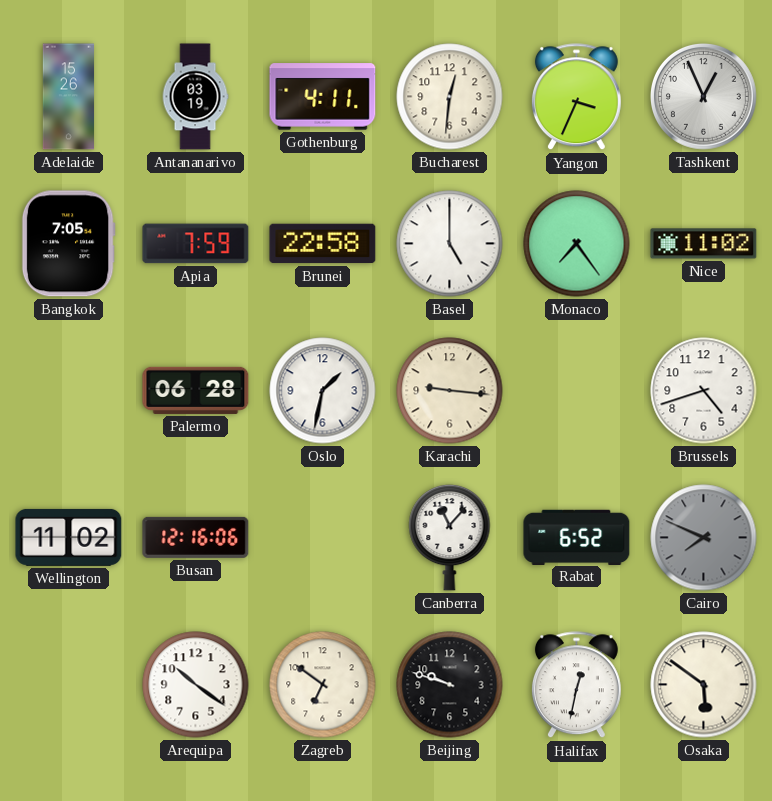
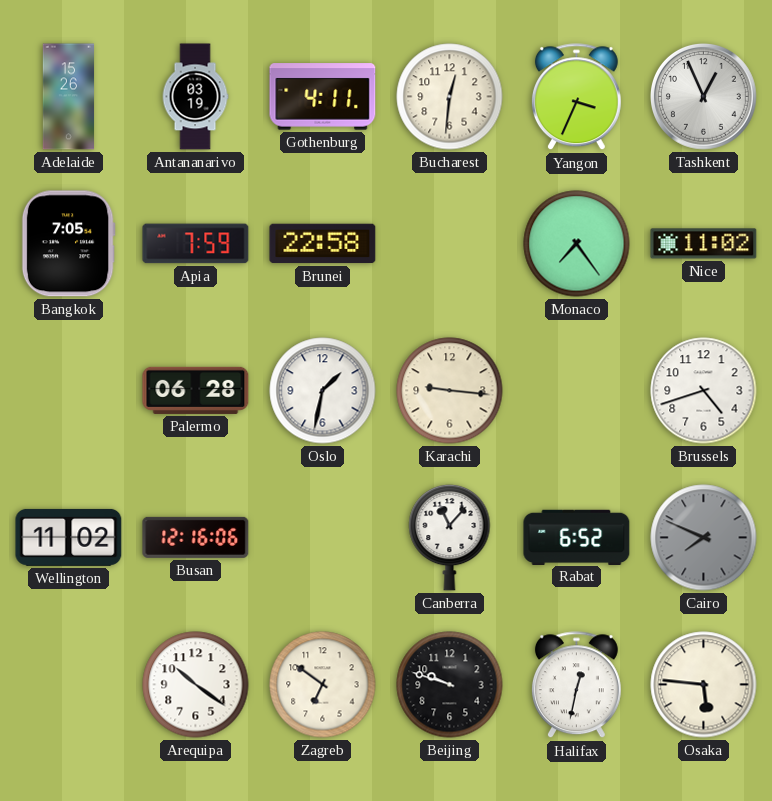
Basel: 5:00 -> none
Osaka: 5:51 -> 5:46
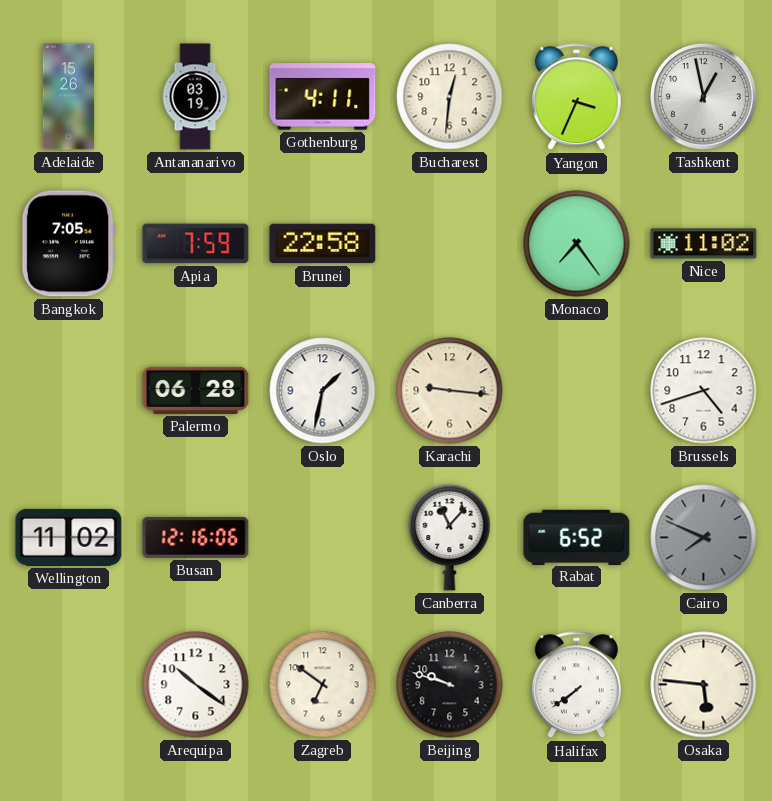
Tashkent: 12:56 -> 12:58
Halifax: 12:32 -> 7:39
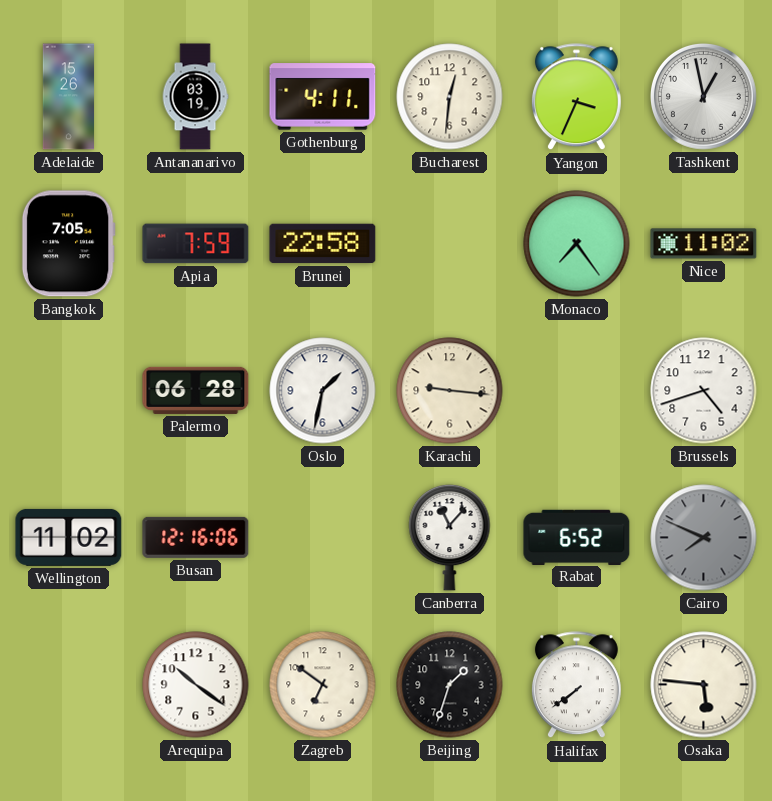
Beijing: 9:48 -> 1:33
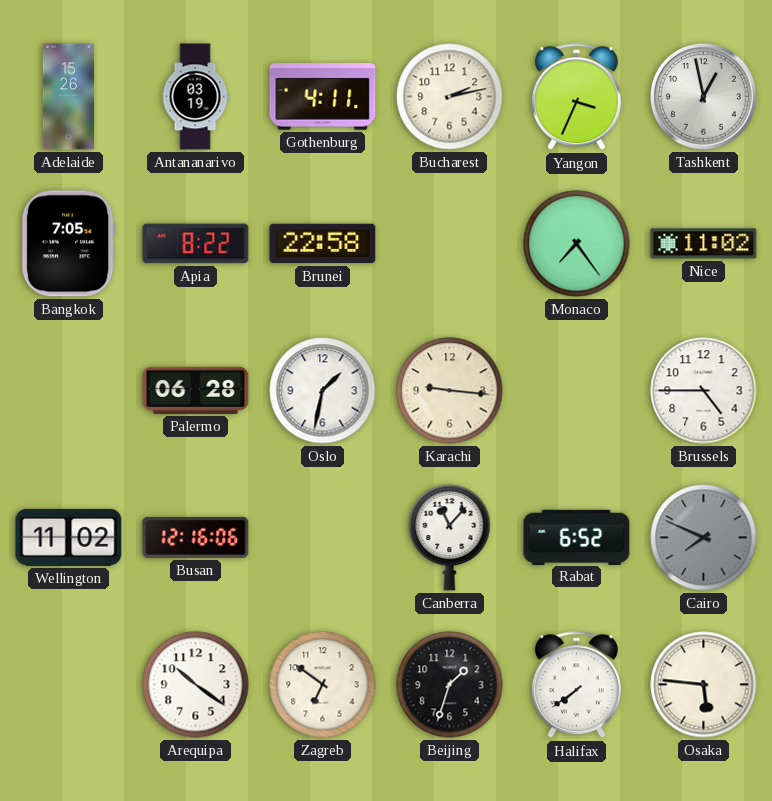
Bucharest: 12:31 -> 2:13
Apia: 7:59 -> 8:22
Brussels: 4:42 -> 4:45
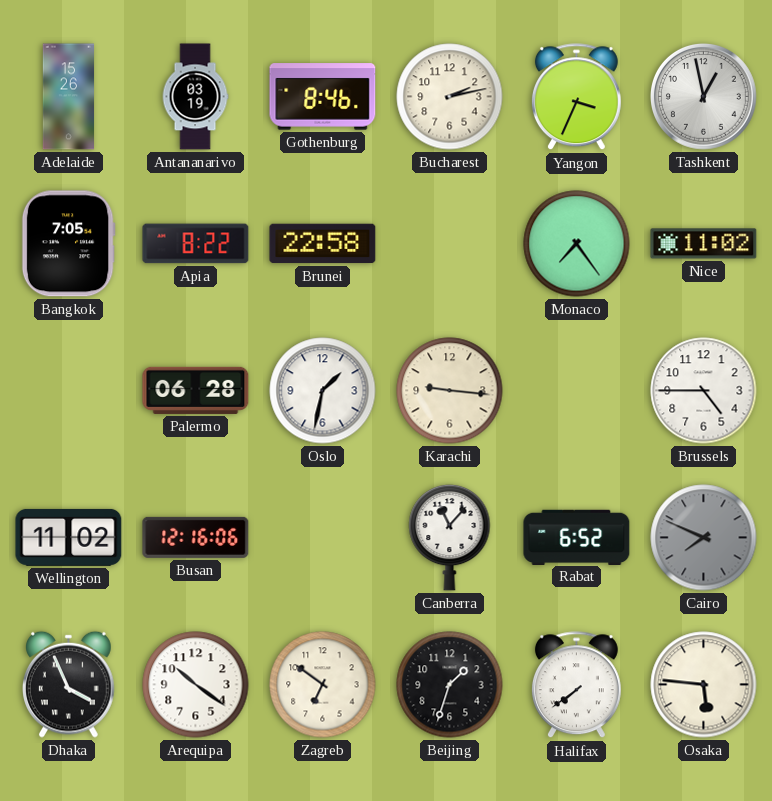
Gothenburg: 4:11 -> 8:46
Dhaka: none -> 3:56
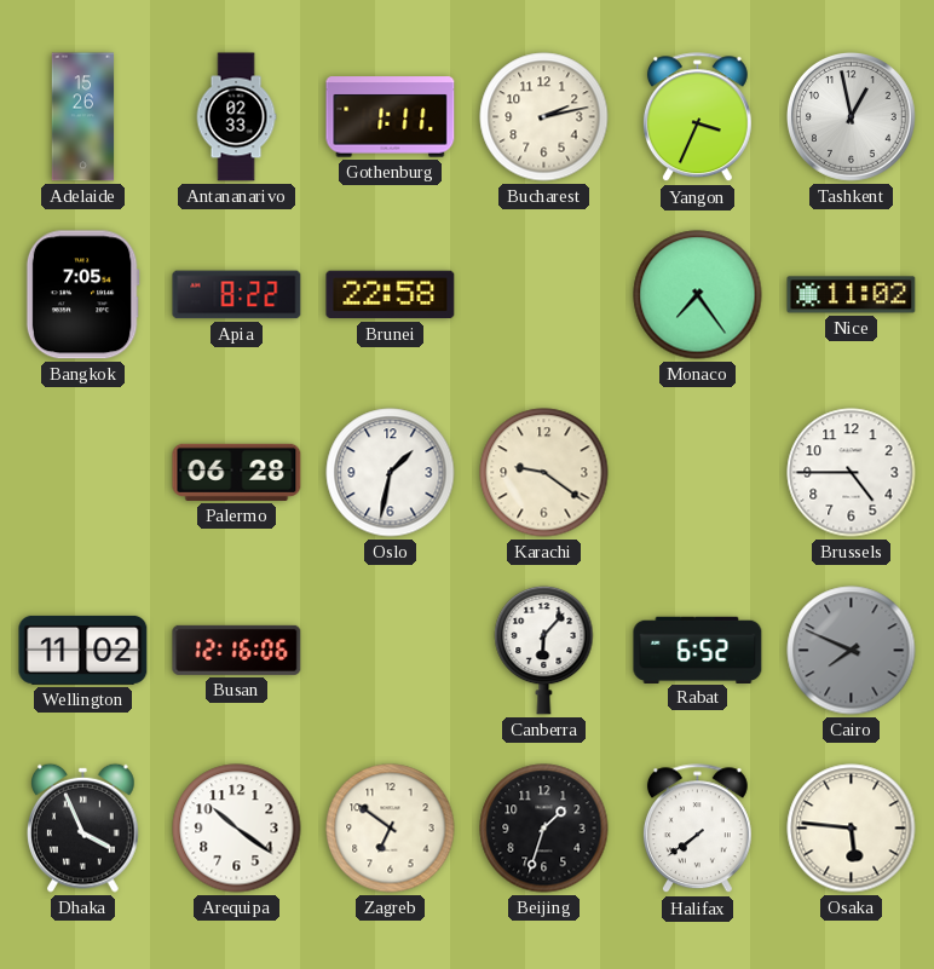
Antananarivo: 03:19 -> 02:33
Gothenburg: 8:46 -> 1:11
Karachi: 9:16 -> 9:21
Canberra: 11:07 -> 6:07
